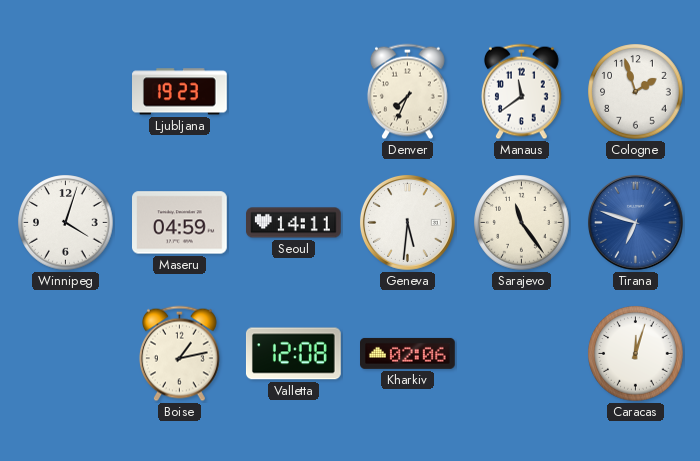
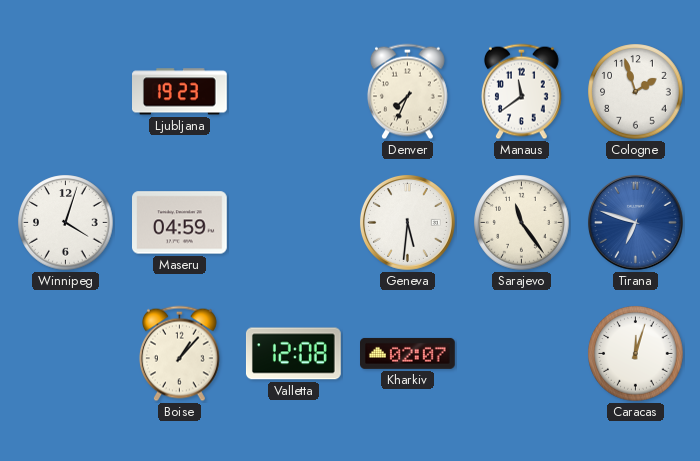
Seoul: 14:11 -> none
Boise: 1:13 -> 1:07
Kharkiv: 02:06 -> 02:07
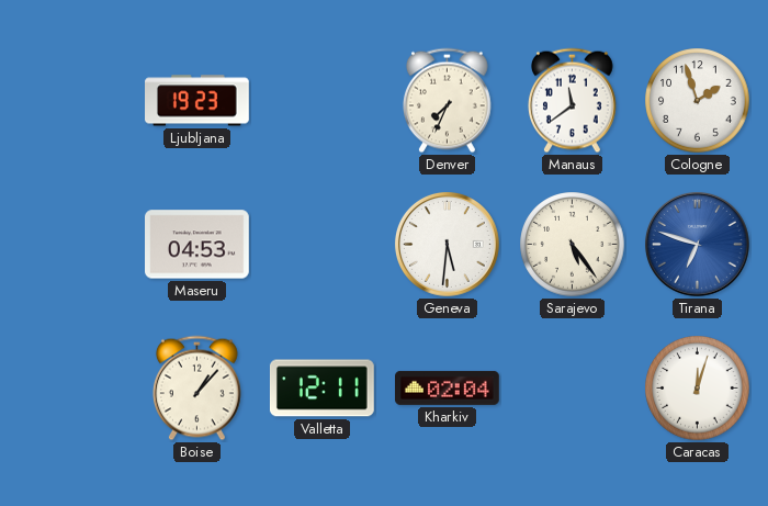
Winnipeg: 4:03 -> none
Maseru: 04:59 -> 04:53
Sarajevo: 11:24 -> 5:24
Valletta: 12:08 -> 12:11
Kharkiv: 02:07 -> 02:04
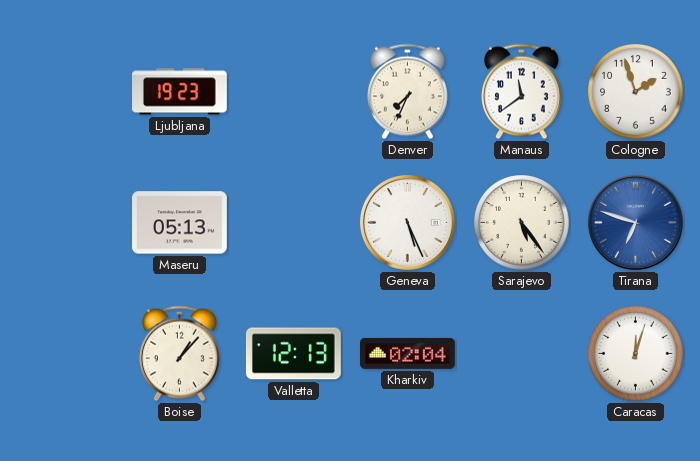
Maseru: 04:53 -> 05:13
Geneva: 5:31 -> 5:26
Valletta: 12:11 -> 12:13
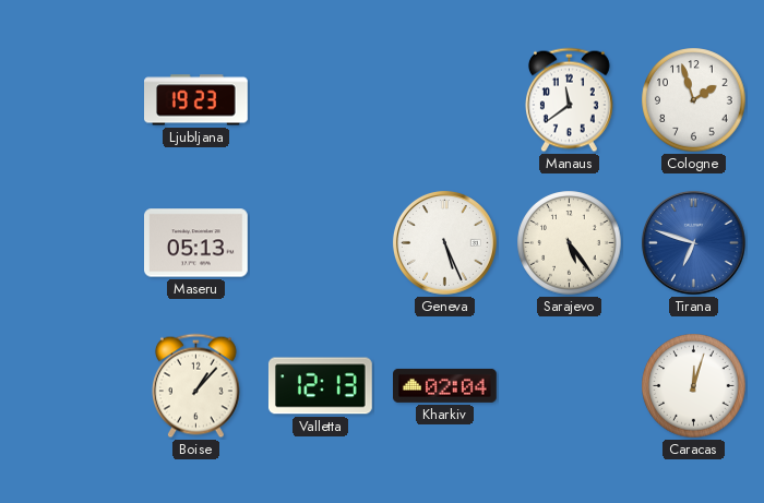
Denver: 7:34 -> none
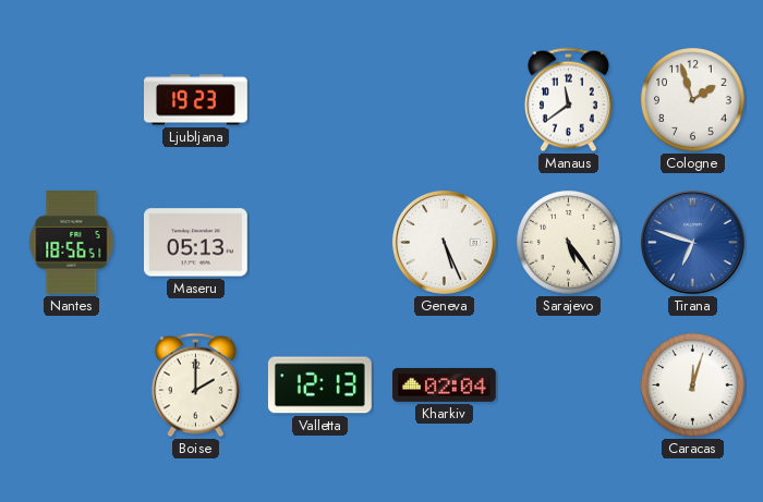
Nantes: none -> 18:56
Boise: 1:07 -> 2:00
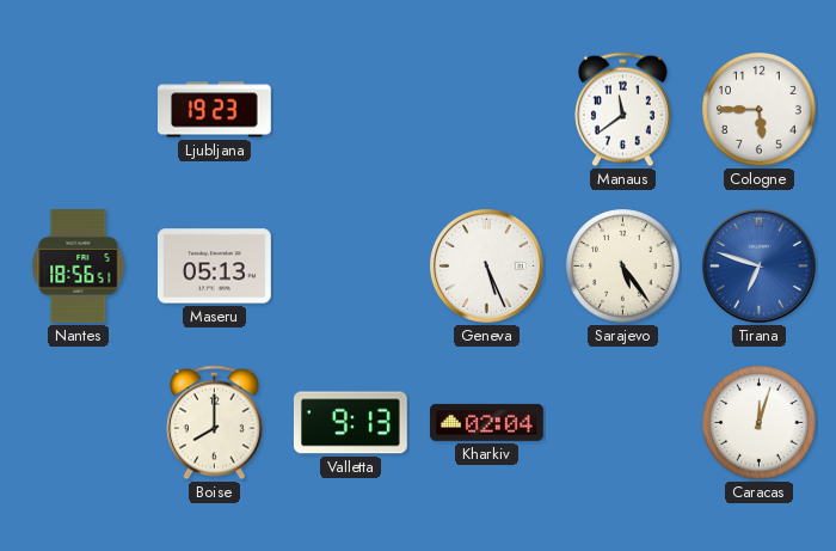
Cologne: 1:57 -> 5:45
Boise: 2:00 -> 8:00
Valletta: 12:13 -> 9:13
